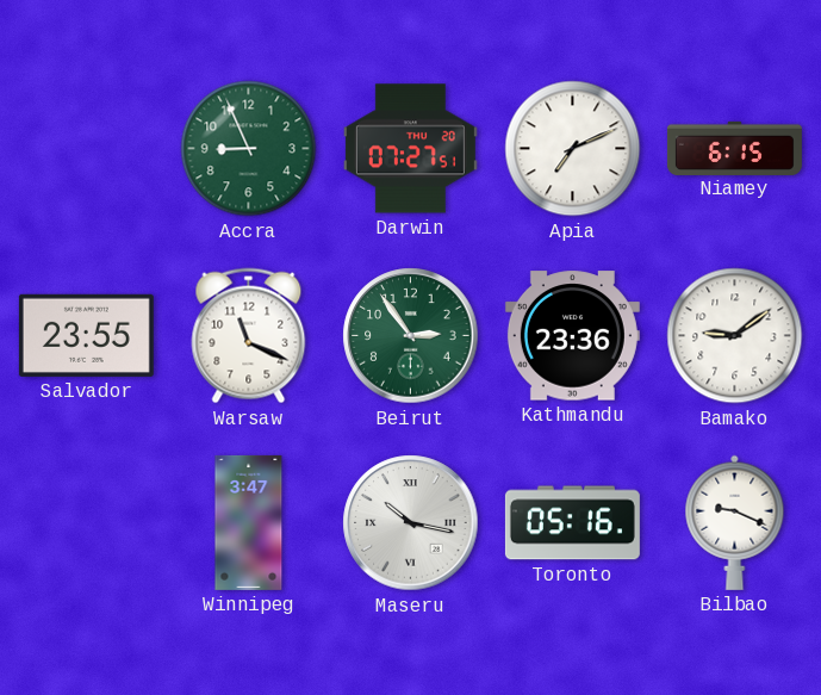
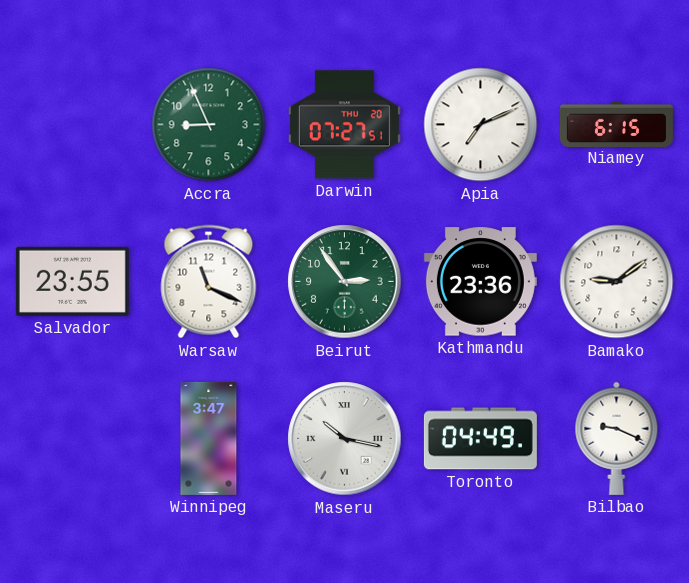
Toronto: 05:16 -> 04:49
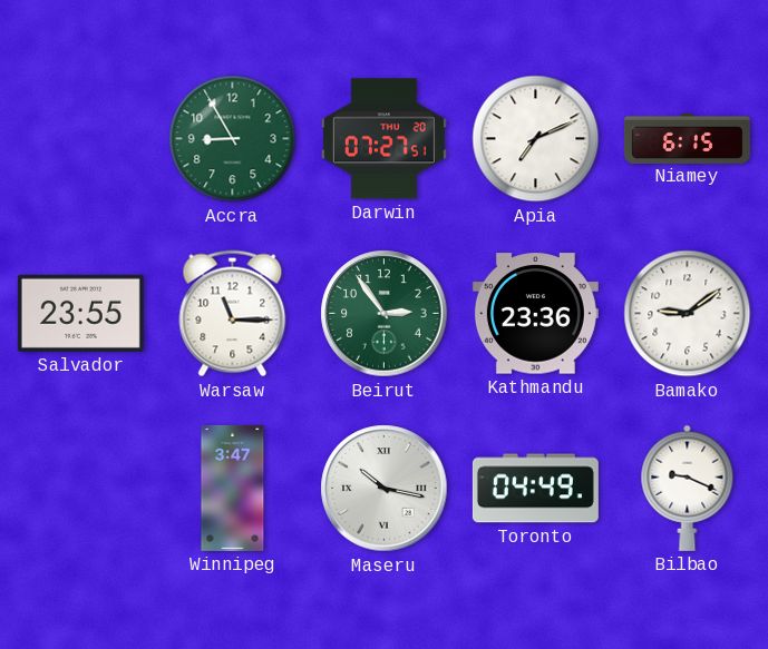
Accra: 8:56 -> 8:55
Warsaw: 11:19 -> 11:15
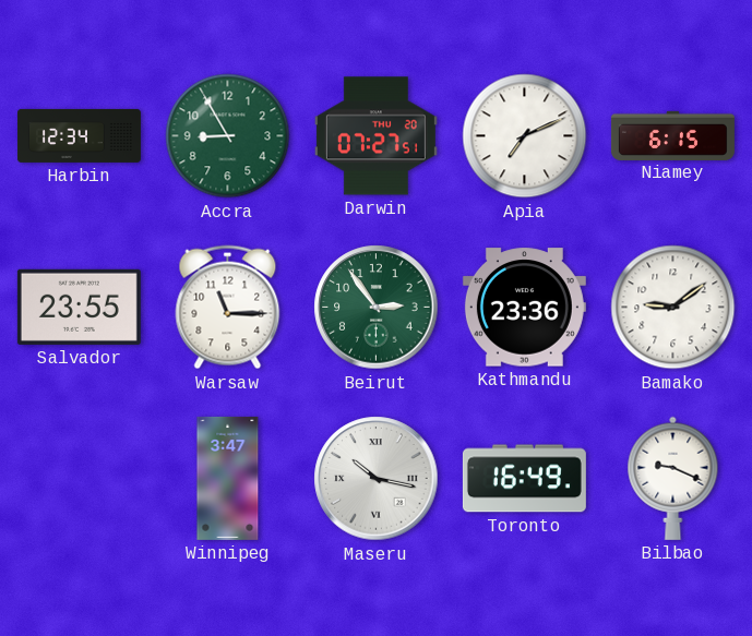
Harbin: none -> 12:34
Toronto: 04:49 -> 16:49
